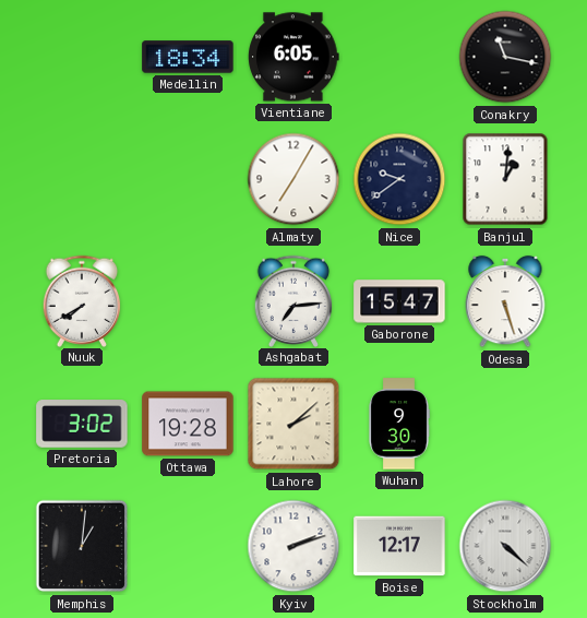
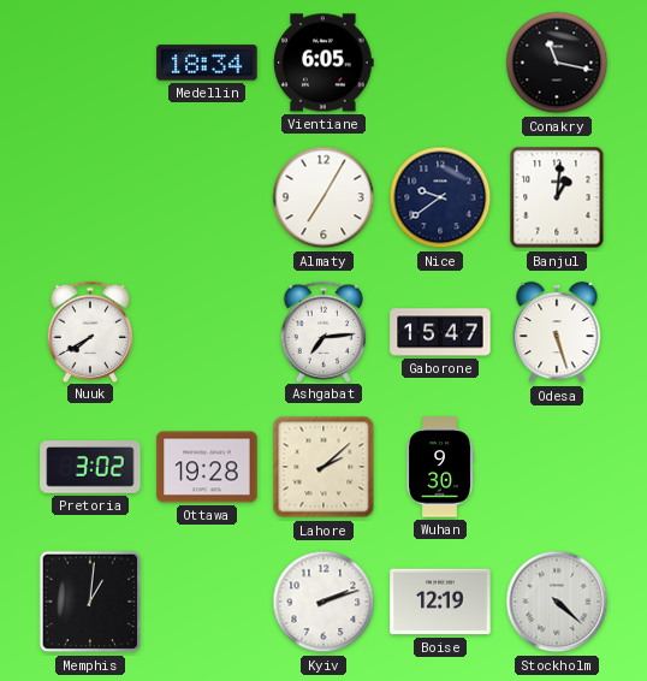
Boise: 12:17 -> 12:19
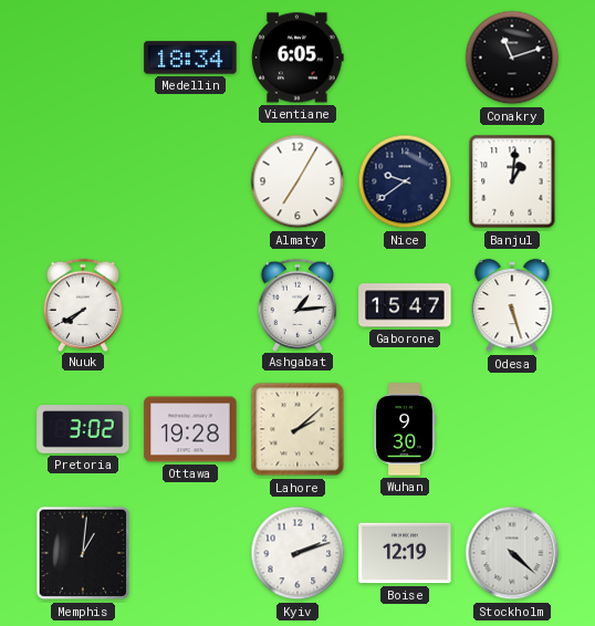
Conakry: 11:17 -> 11:12
Ashgabat: 7:14 -> 1:14
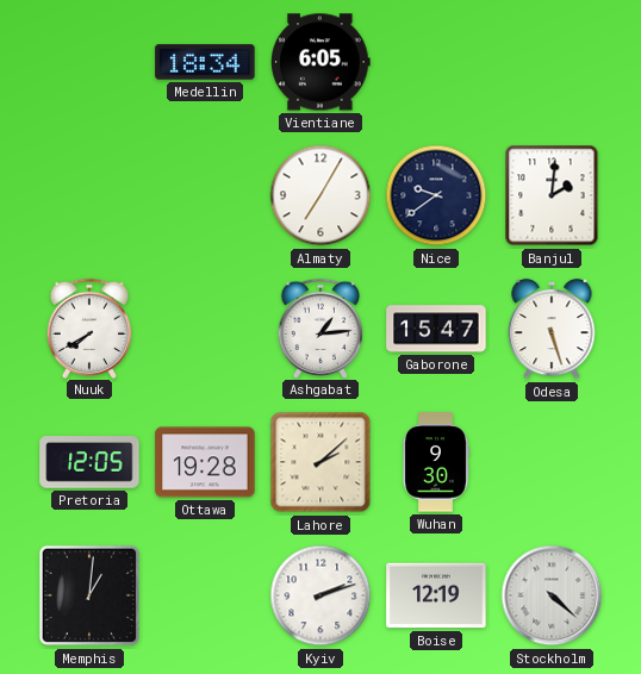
Conakry: 11:12 -> none
Banjul: 1:01 -> 2:01
Pretoria: 3:02 -> 12:05
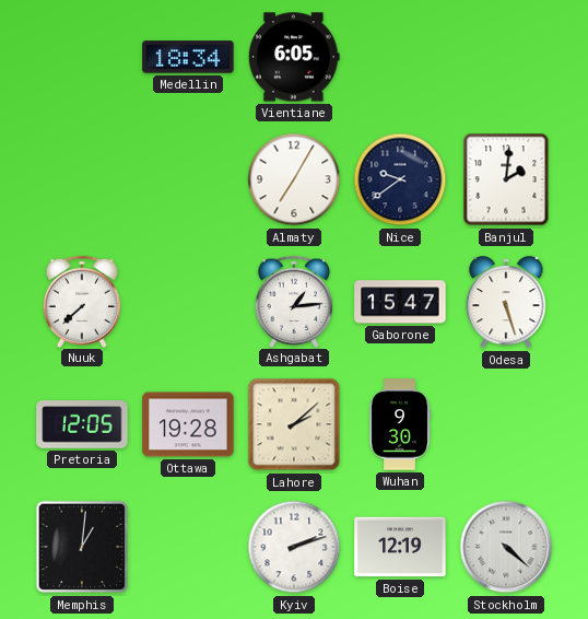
Nuuk: 7:40 -> 7:38
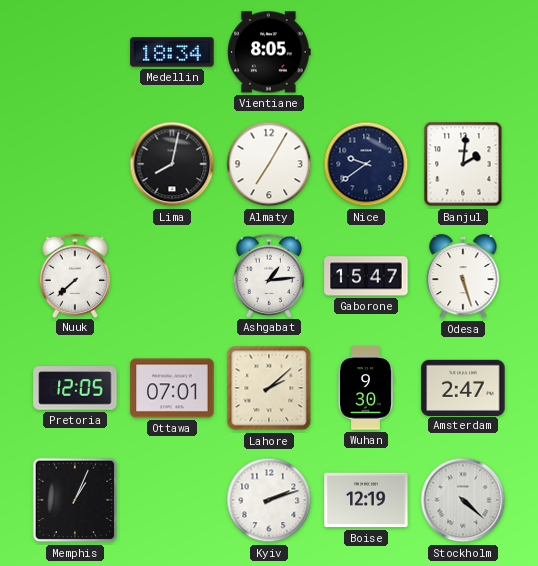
Vientiane: 6:05 -> 8:05
Lima: none -> 8:02
Ottawa: 19:28 -> 07:01
Amsterdam: none -> 2:47
Memphis: 1:01 -> 1:04
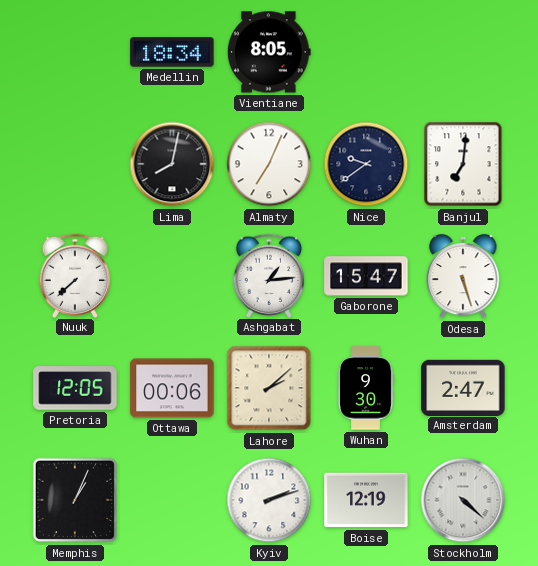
Almaty: 7:05 -> 7:04
Banjul: 2:01 -> 7:01
Ottawa: 07:01 -> 00:06
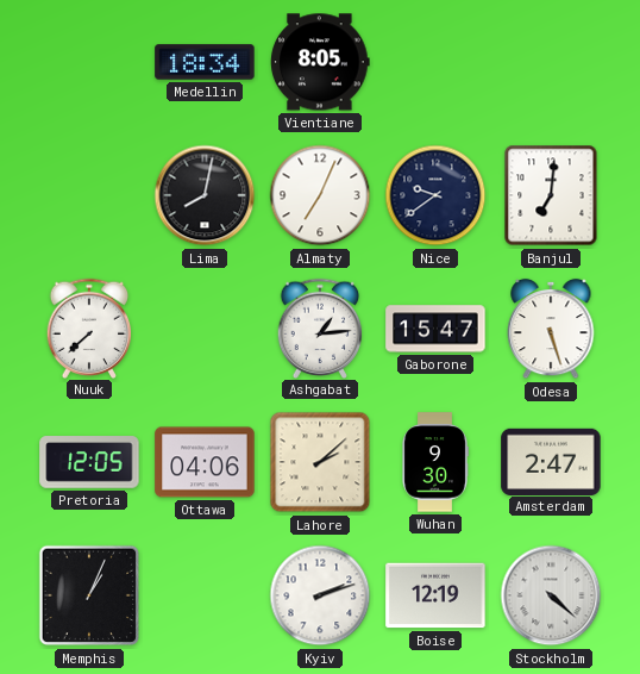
Ottawa: 00:06 -> 04:06
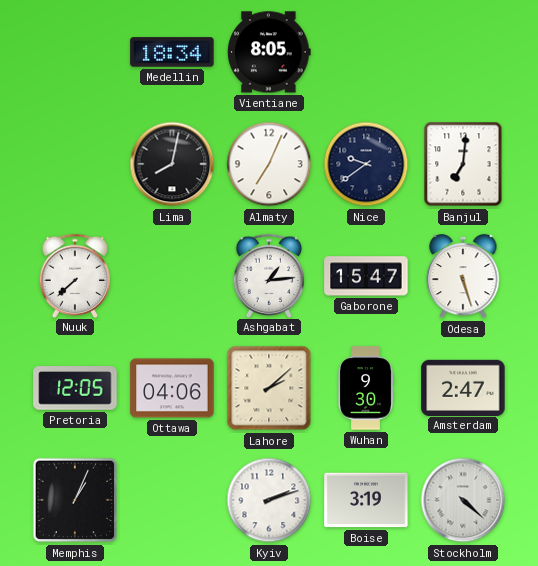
Boise: 12:19 -> 3:19
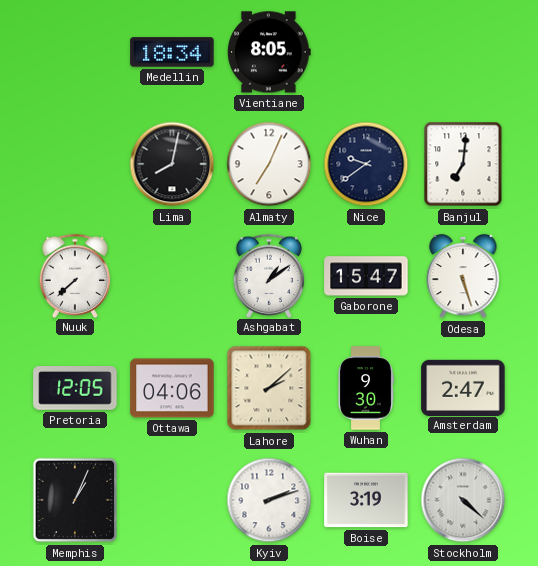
Ashgabat: 1:14 -> 1:09
